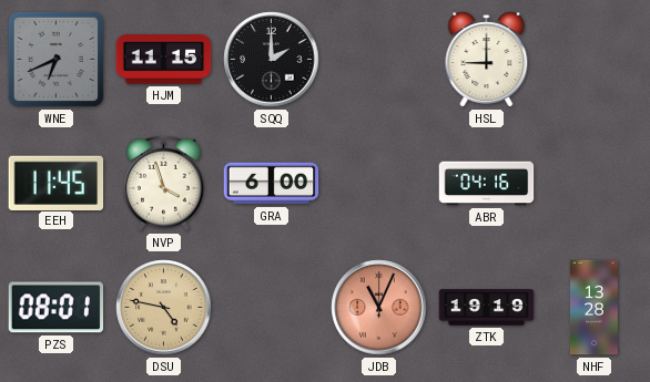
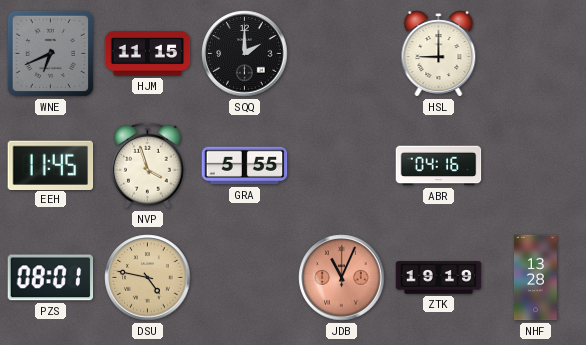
GRA: 6:00 -> 5:55
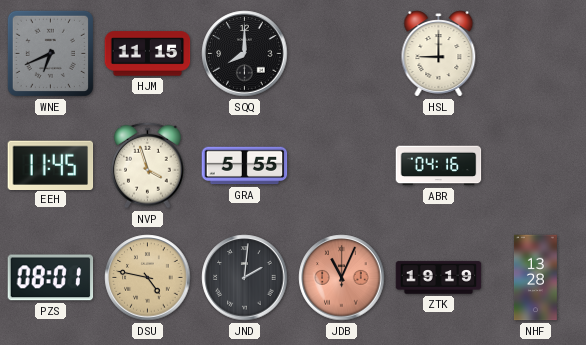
SQQ: 2:00 -> 8:00
JND: none -> 2:01
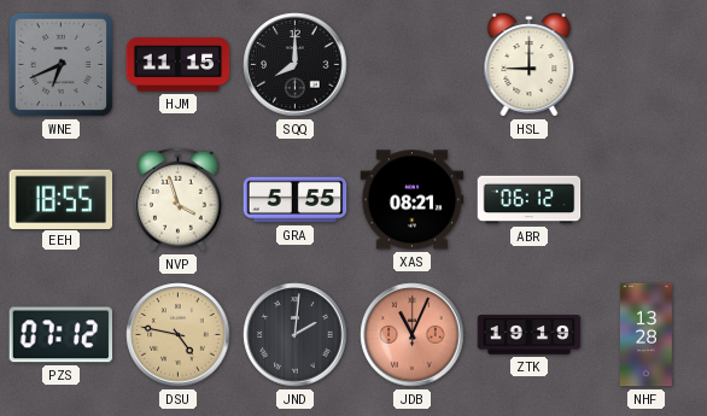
EEH: 11:45 -> 18:55
XAS: none -> 08:21
ABR: 04:16 -> 06:12
PZS: 08:01 -> 07:12
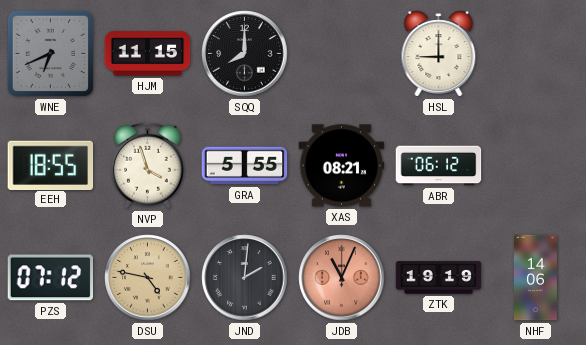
NHF: 13:28 -> 14:06
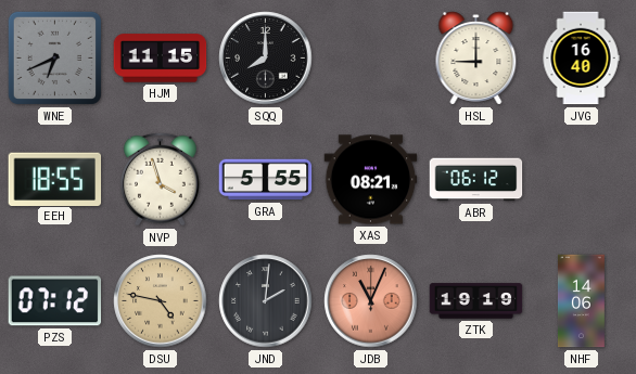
JVG: none -> 16:40
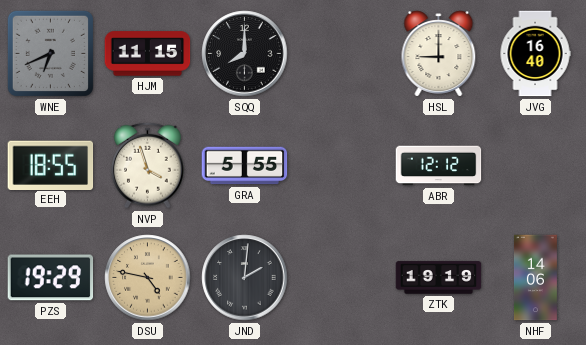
XAS: 08:21 -> none
ABR: 06:12 -> 12:12
PZS: 07:12 -> 19:29
JDB: 11:04 -> none
